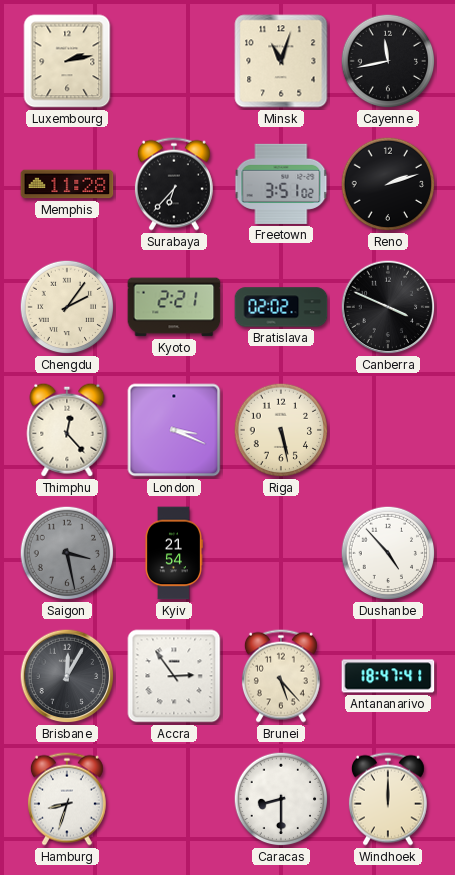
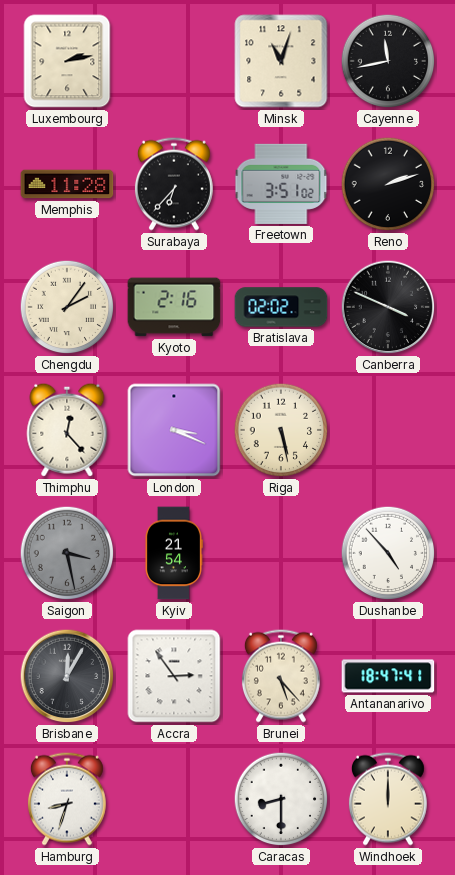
Kyoto: 2:21 -> 2:16
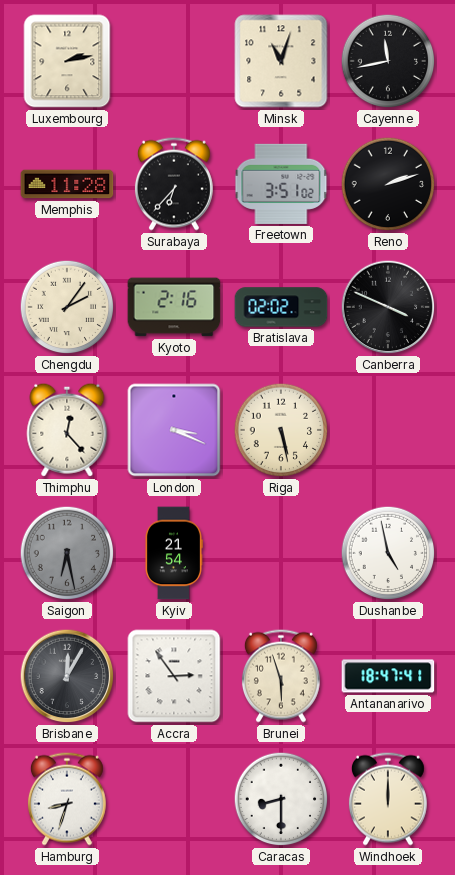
Saigon: 3:28 -> 6:28
Dushanbe: 4:53 -> 4:58
Brunei: 5:23 -> 5:57
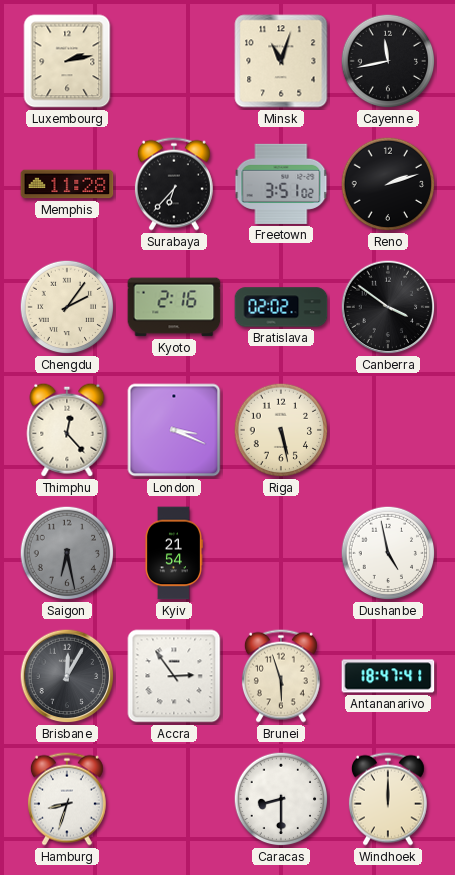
Canberra: 3:49 -> 3:51
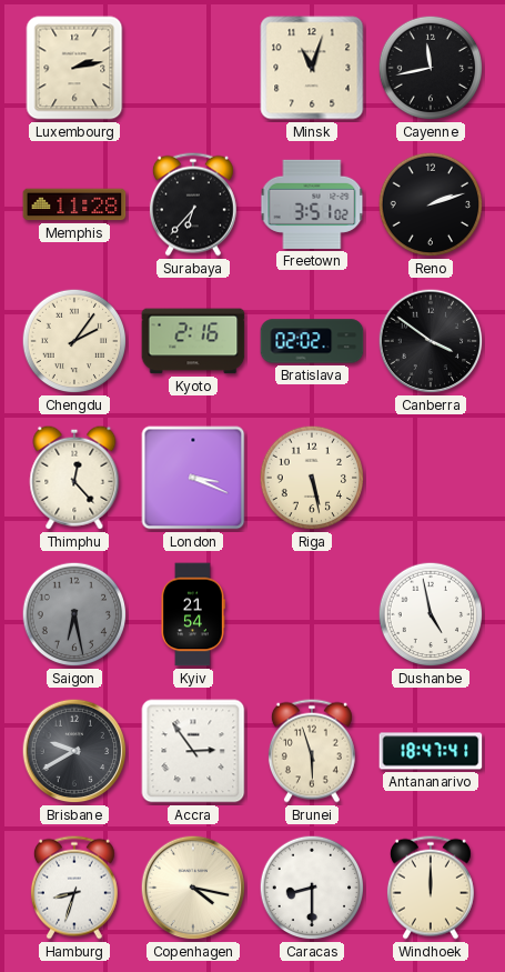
Brisbane: 12:05 -> 9:40
Copenhagen: none -> 4:17
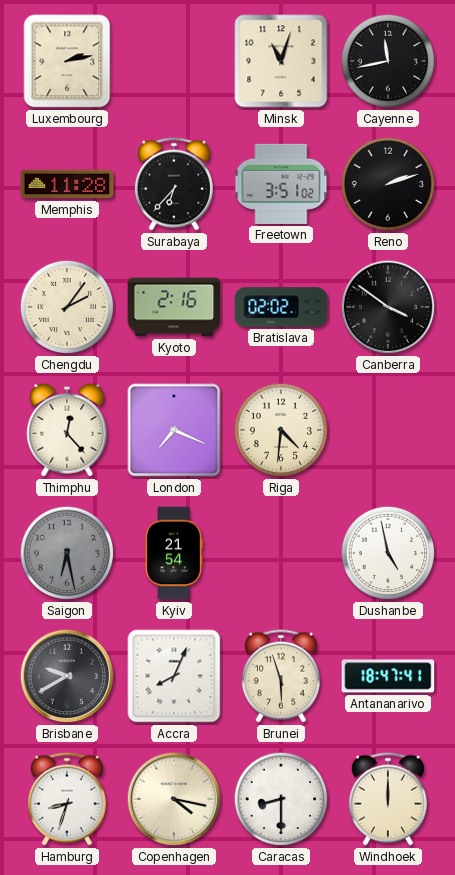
London: 3:19 -> 7:19
Riga: 5:28 -> 4:31
Accra: 2:54 -> 8:04
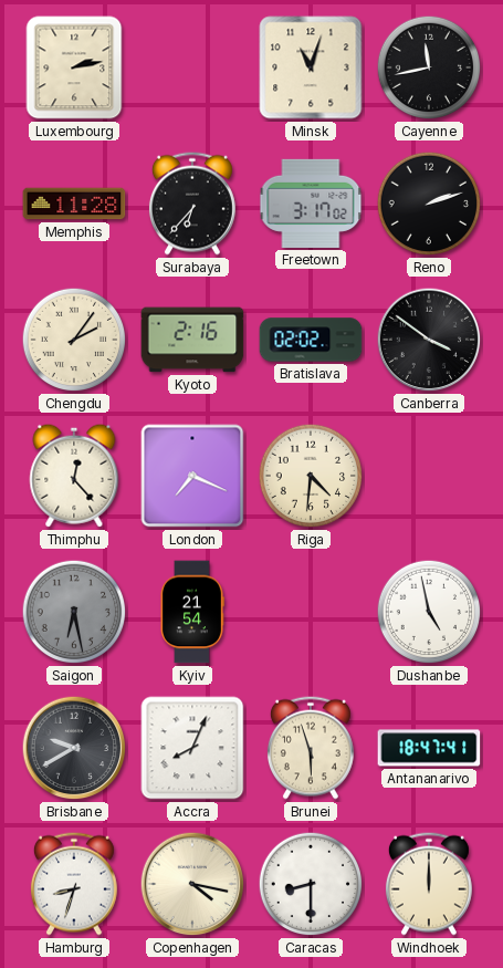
Freetown: 3:51 -> 3:17
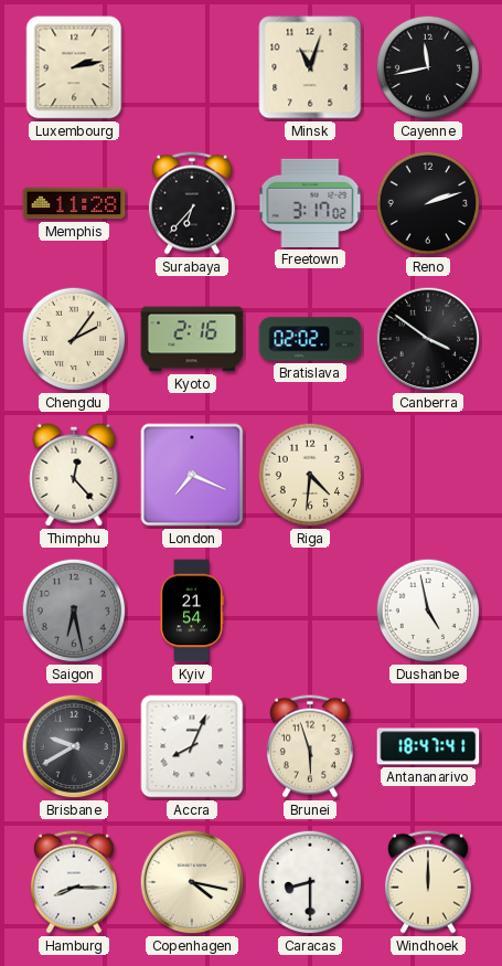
Hamburg: 8:33 -> 8:15
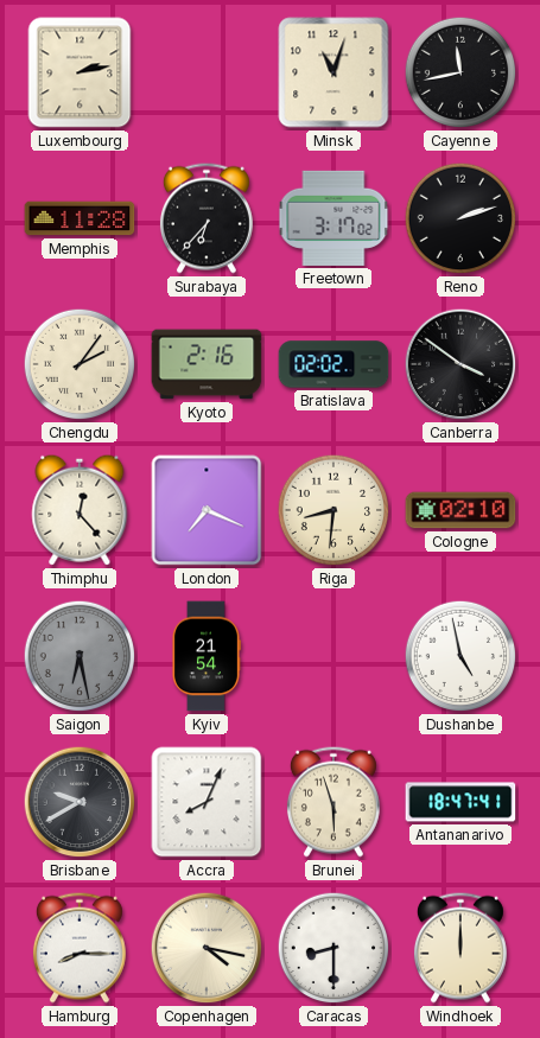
Riga: 4:31 -> 8:31
Cologne: none -> 02:10
